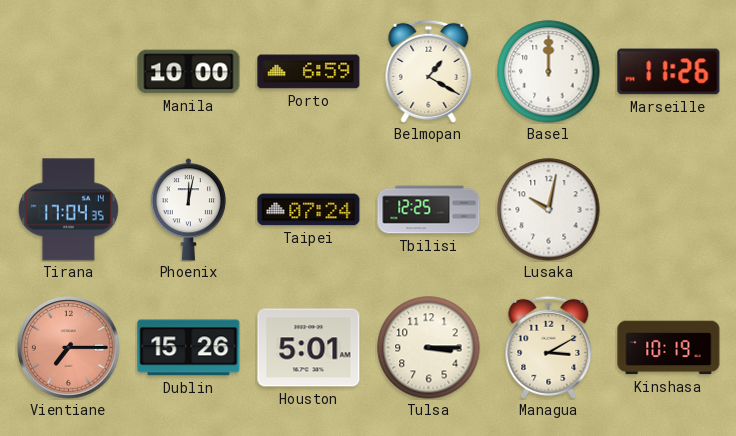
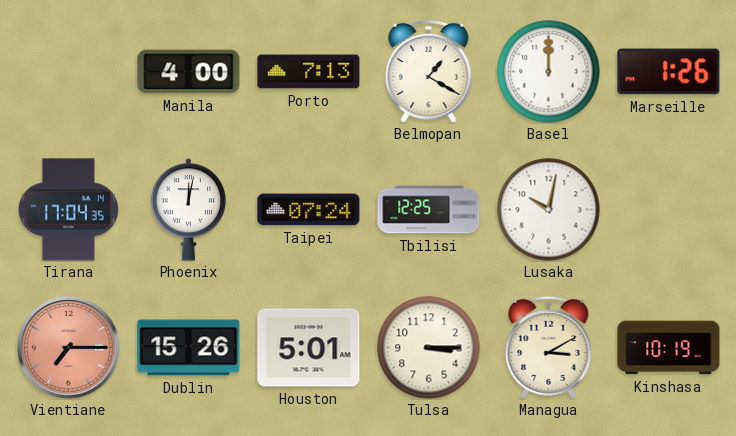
Manila: 10:00 -> 4:00
Porto: 6:59 -> 7:13
Marseille: 11:26 -> 1:26
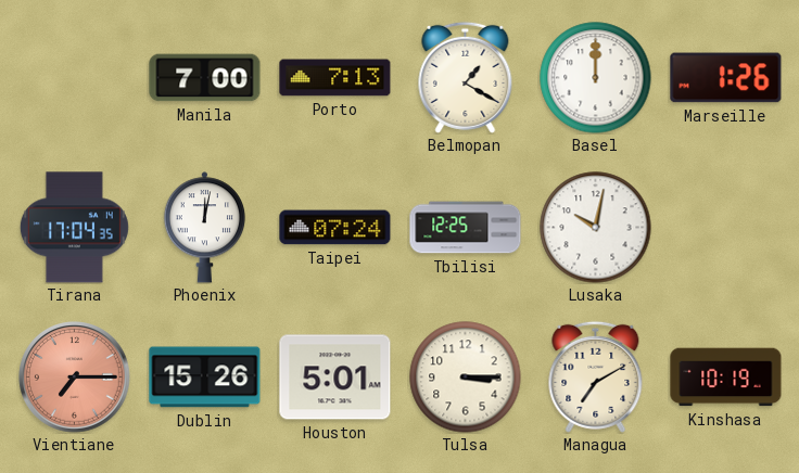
Manila: 4:00 -> 7:00
Managua: 3:10 -> 7:10
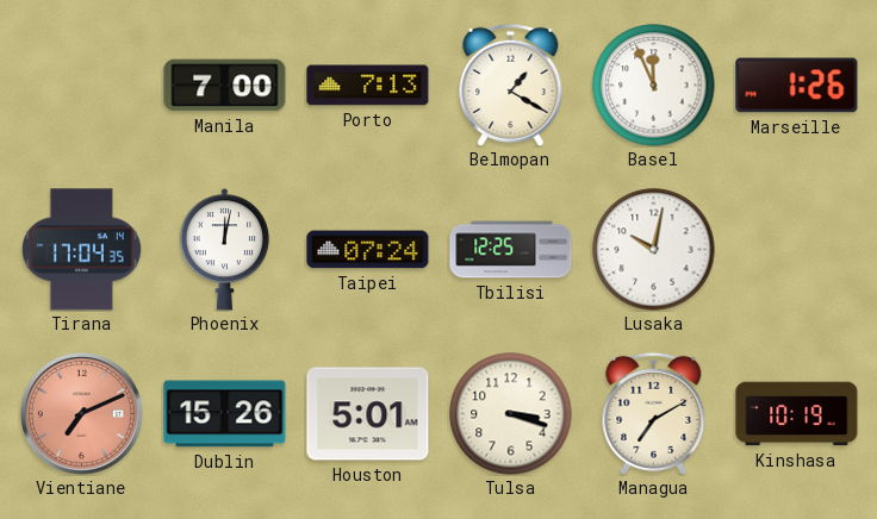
Basel: 12:00 -> 11:56
Vientiane: 7:15 -> 7:11
Tulsa: 3:15 -> 3:18
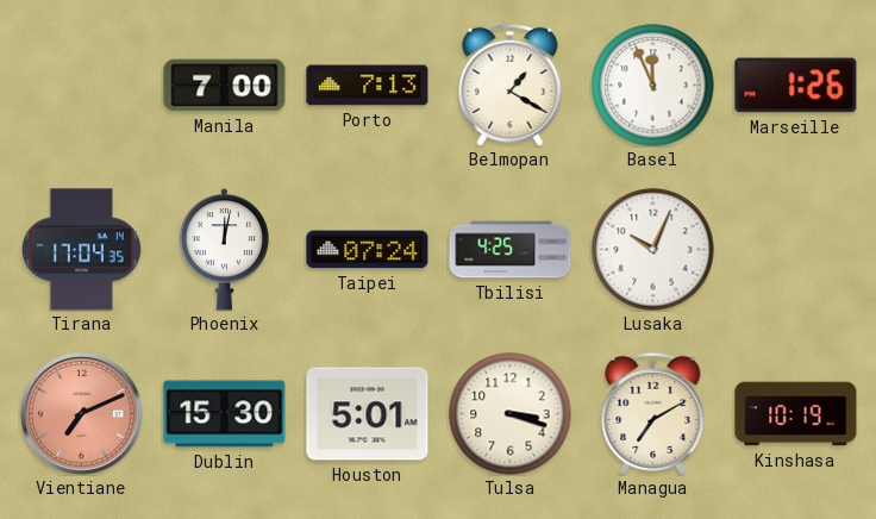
Tbilisi: 12:25 -> 4:25
Lusaka: 10:02 -> 10:04
Dublin: 15:26 -> 15:30
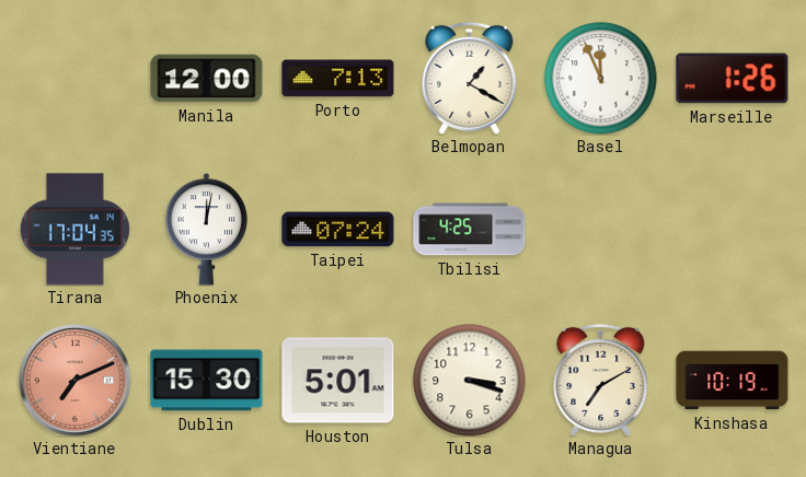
Manila: 7:00 -> 12:00
Lusaka: 10:04 -> none
